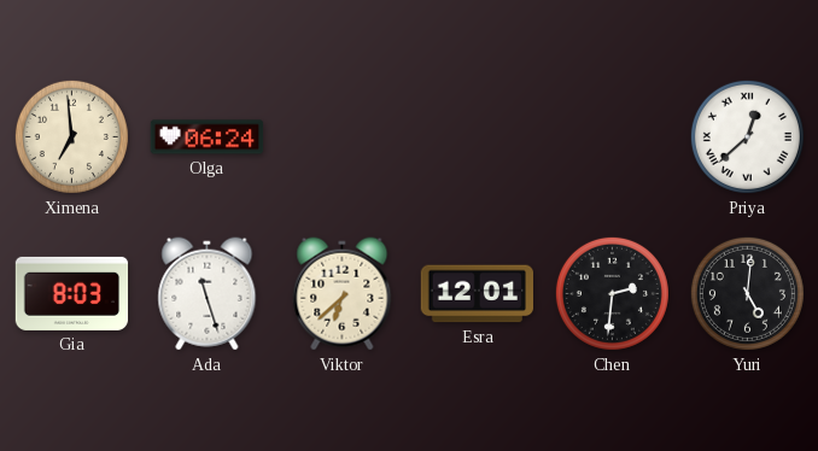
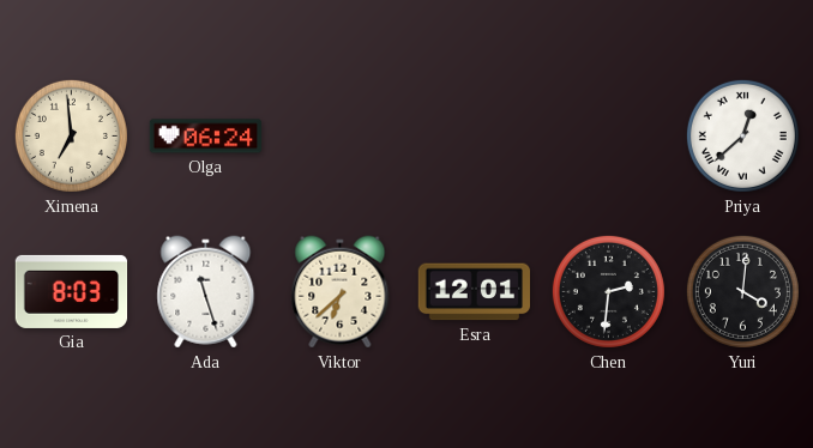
Yuri: 5:01 -> 4:01
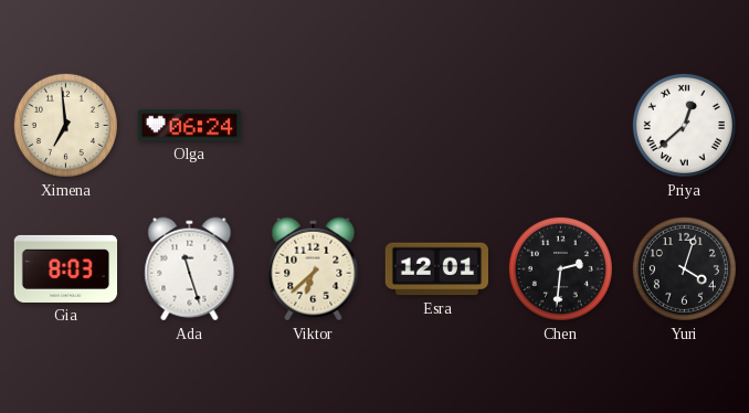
Yuri: 4:01 -> 4:03
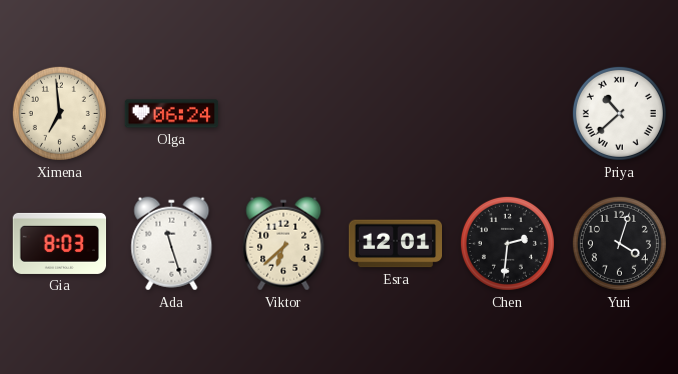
Priya: 12:38 -> 10:38
